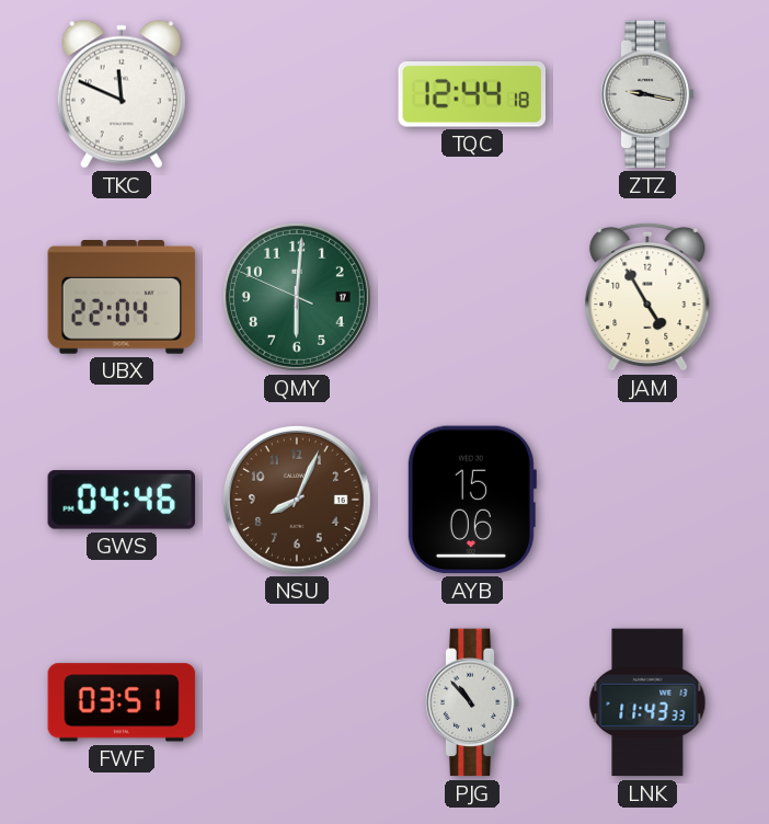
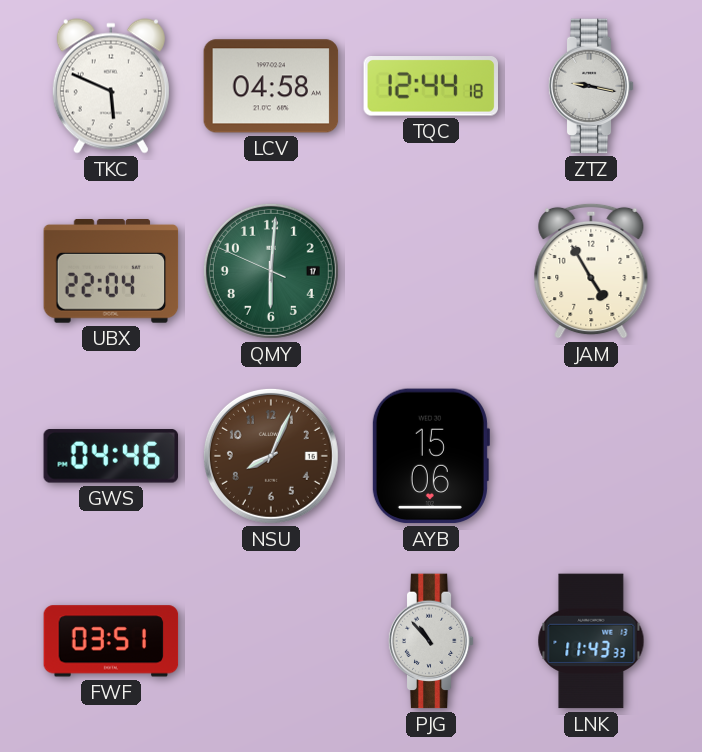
TKC: 11:49 -> 5:49
LCV: none -> 04:58
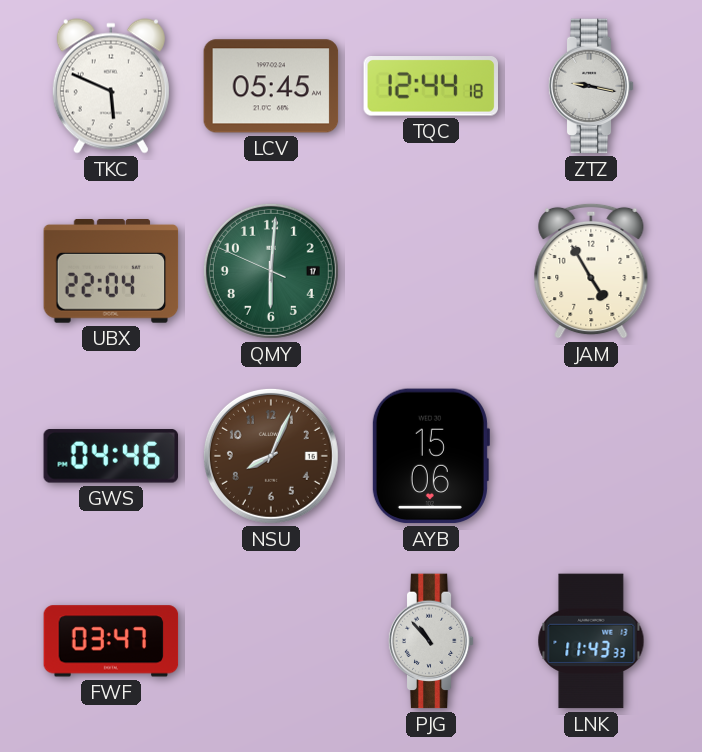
LCV: 04:58 -> 05:45
FWF: 03:51 -> 03:47
